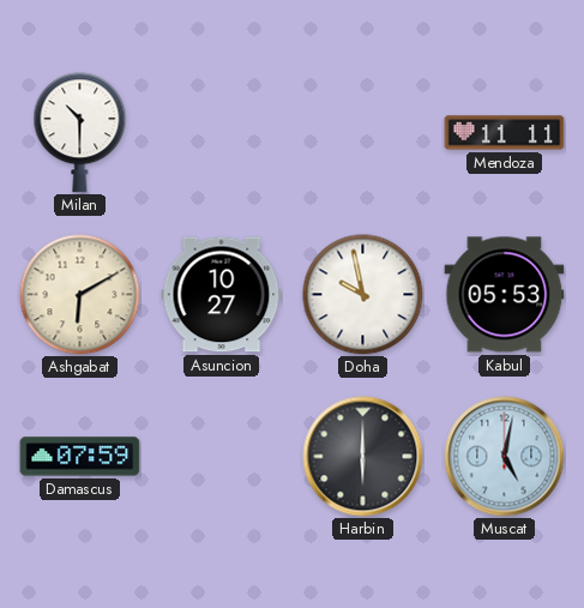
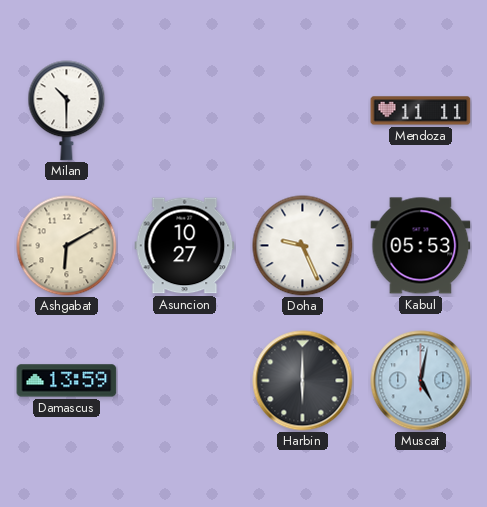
Doha: 9:58 -> 9:26
Damascus: 07:59 -> 13:59
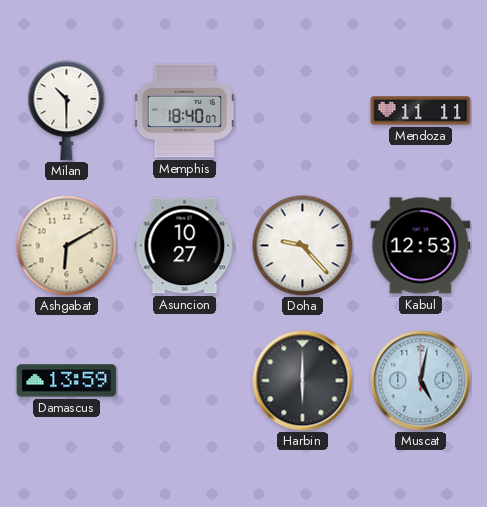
Memphis: none -> 18:40
Doha: 9:26 -> 9:23
Kabul: 05:53 -> 12:53
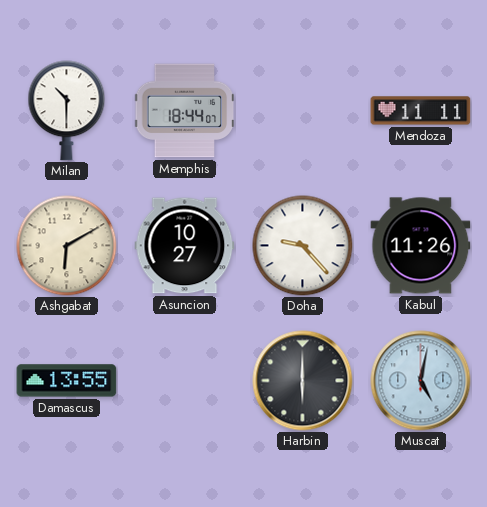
Memphis: 18:40 -> 18:44
Kabul: 12:53 -> 11:26
Damascus: 13:59 -> 13:55
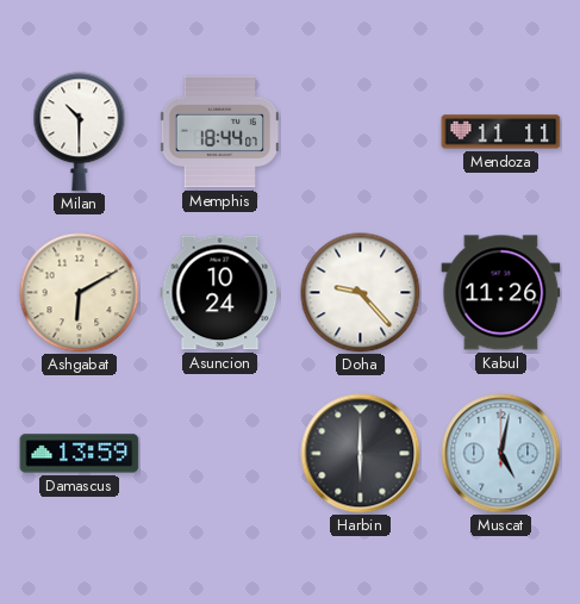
Asuncion: 10:27 -> 10:24
Damascus: 13:55 -> 13:59
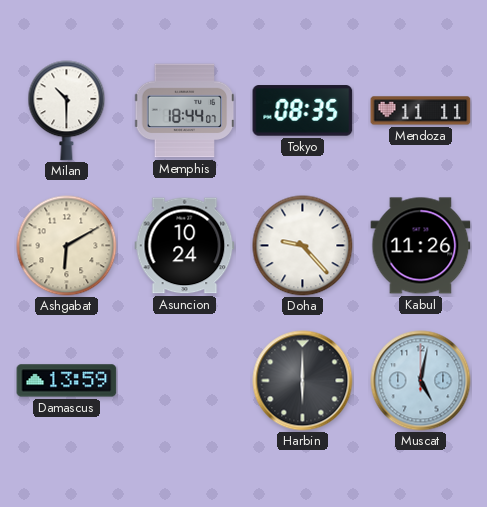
Tokyo: none -> 08:35
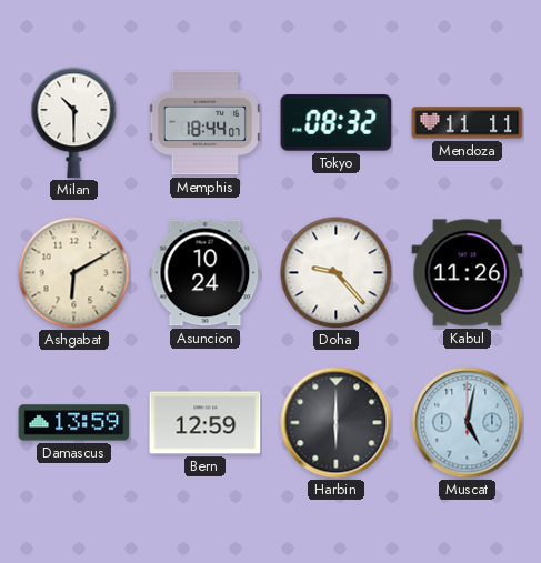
Tokyo: 08:35 -> 08:32
Bern: none -> 12:59
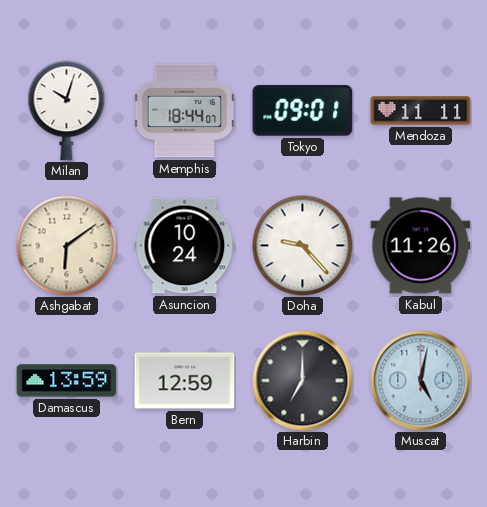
Milan: 10:30 -> 10:03
Tokyo: 08:32 -> 09:01
Ashgabat: 6:10 -> 6:09
Harbin: 6:00 -> 7:00
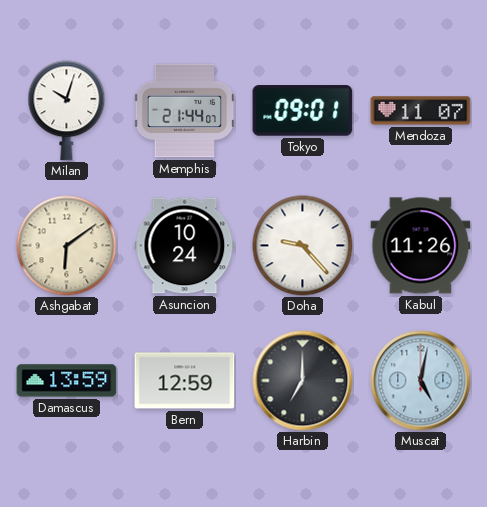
Memphis: 18:44 -> 21:44
Mendoza: 11:11 -> 11:07
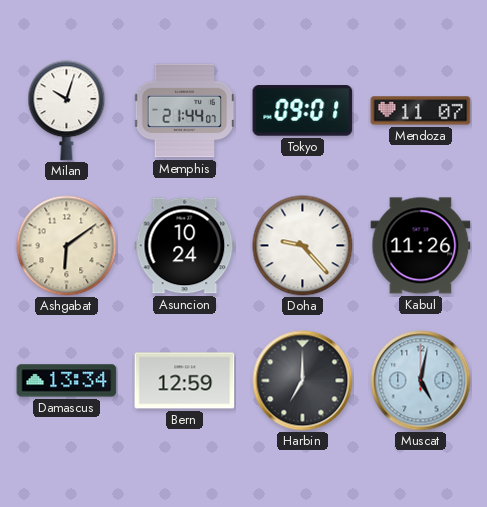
Damascus: 13:59 -> 13:34
